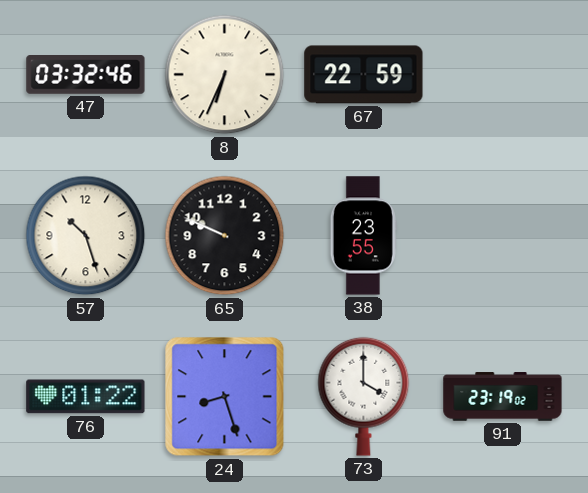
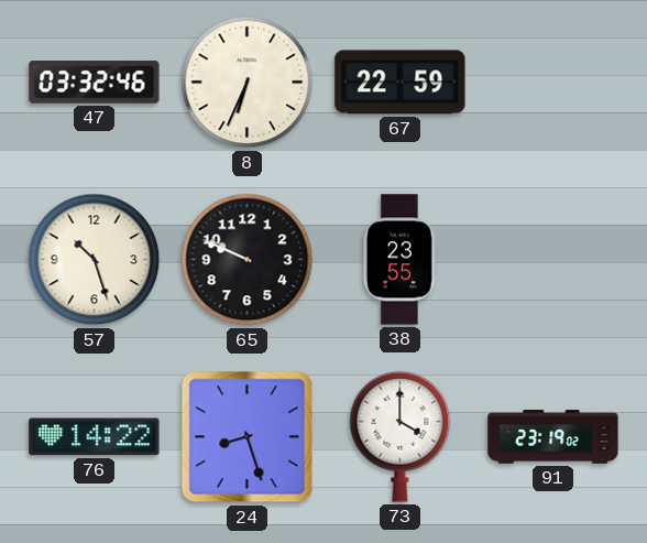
76: 01:22 -> 14:22
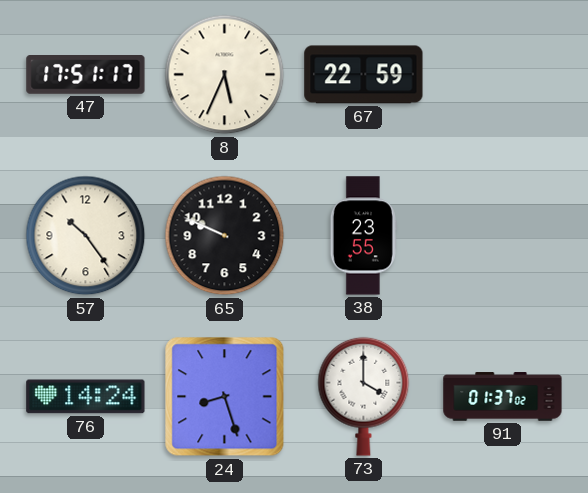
47: 03:32 -> 17:51
8: 6:34 -> 5:34
57: 10:27 -> 10:24
76: 14:22 -> 14:24
91: 23:19 -> 01:37
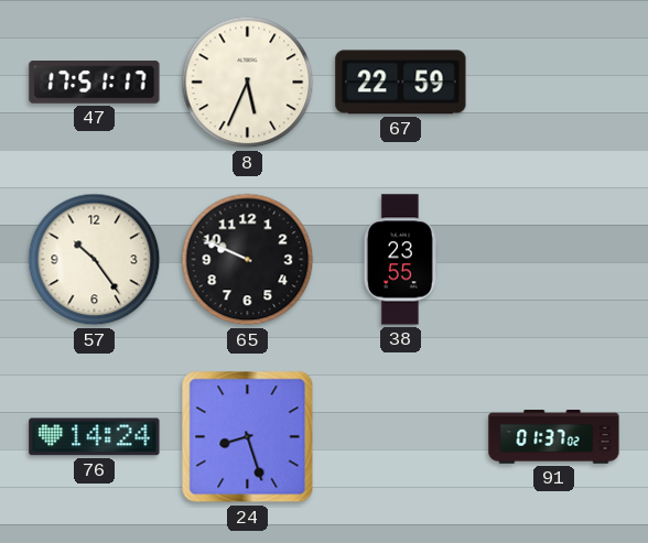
73: 4:00 -> none
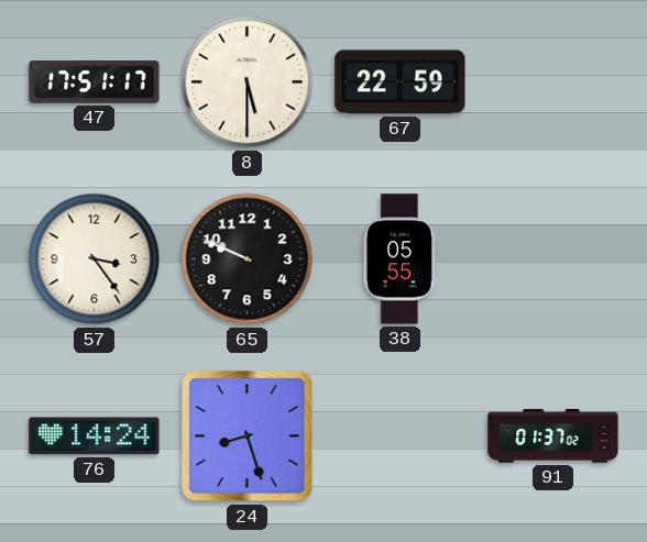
8: 5:34 -> 5:30
57: 10:24 -> 3:24
38: 23:55 -> 05:55
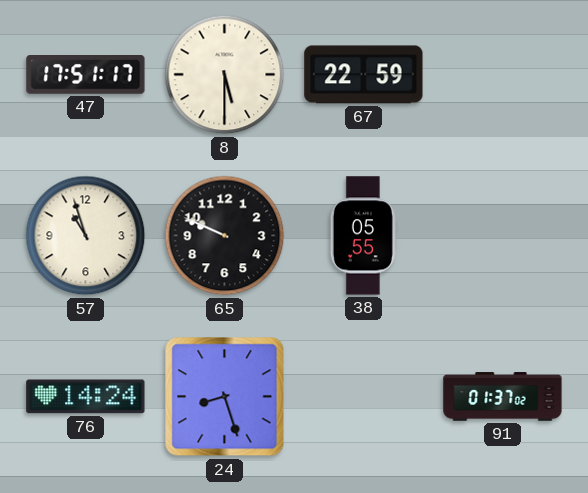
57: 3:24 -> 10:57
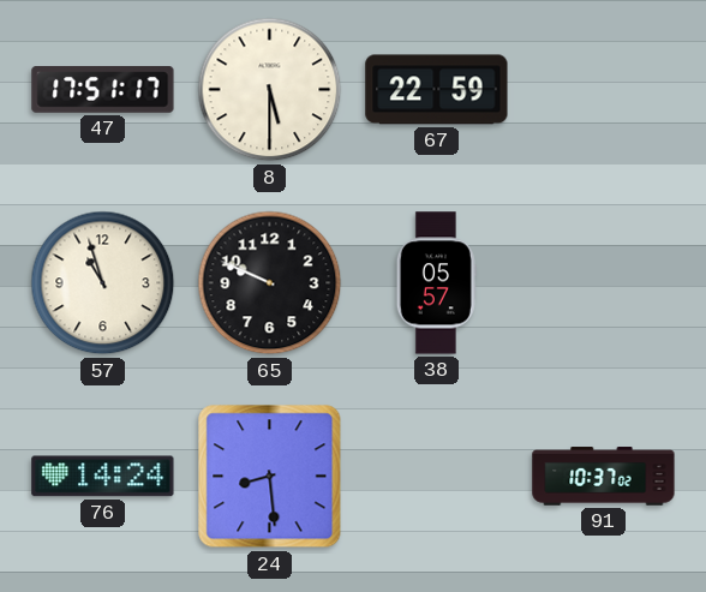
38: 05:55 -> 05:57
24: 8:27 -> 8:29
91: 01:37 -> 10:37
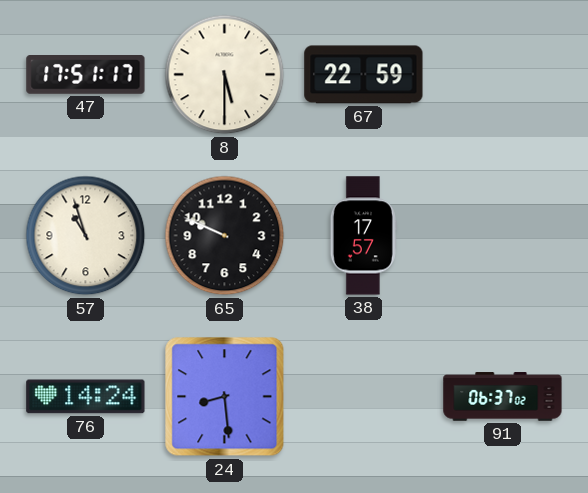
38: 05:57 -> 17:57
91: 10:37 -> 06:37
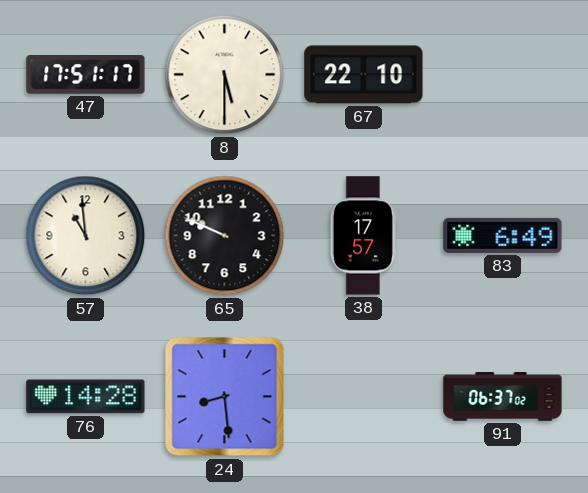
67: 22:59 -> 22:10
57: 10:57 -> 10:59
83: none -> 6:49
76: 14:24 -> 14:28
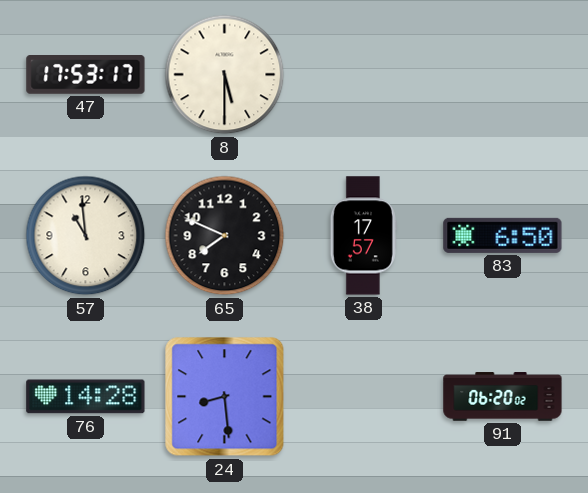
47: 17:51 -> 17:53
67: 22:10 -> none
65: 9:49 -> 7:49
83: 6:49 -> 6:50
91: 06:37 -> 06:20
